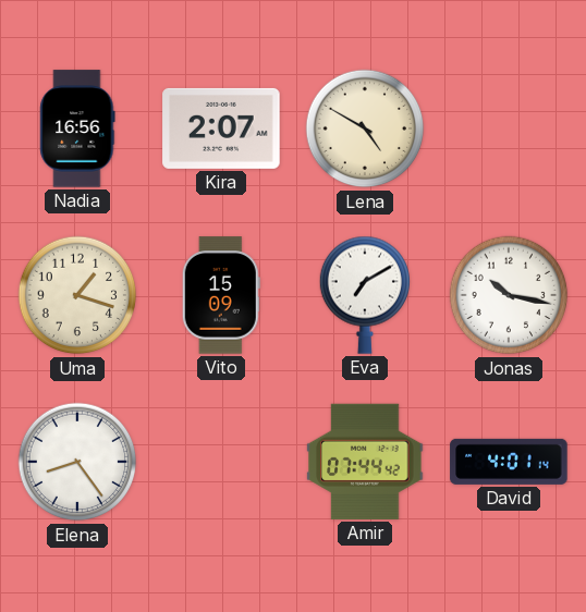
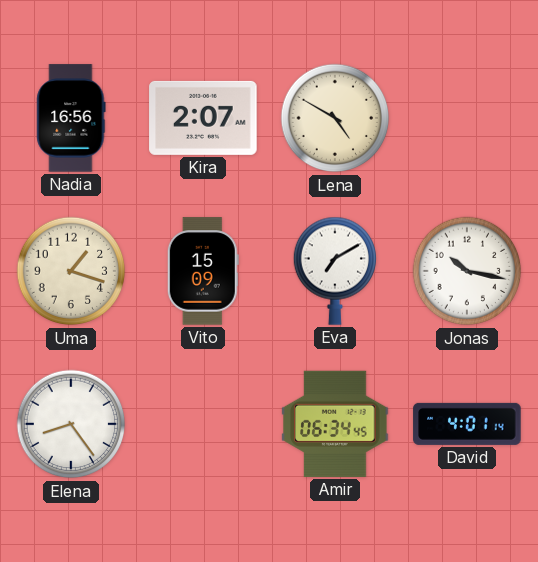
Amir: 07:44 -> 06:34
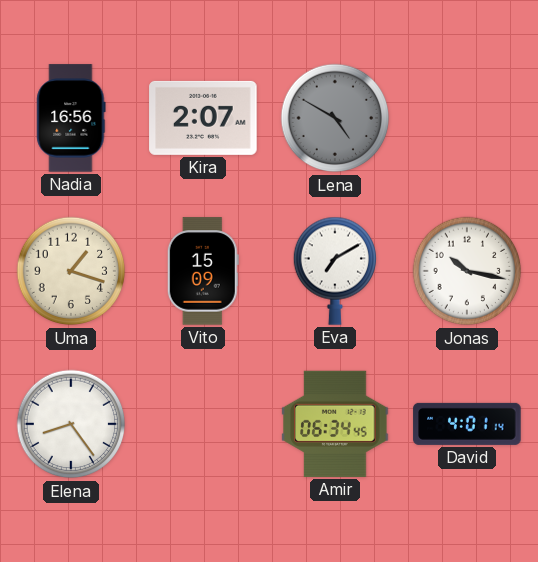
Lena dial: cream -> grey
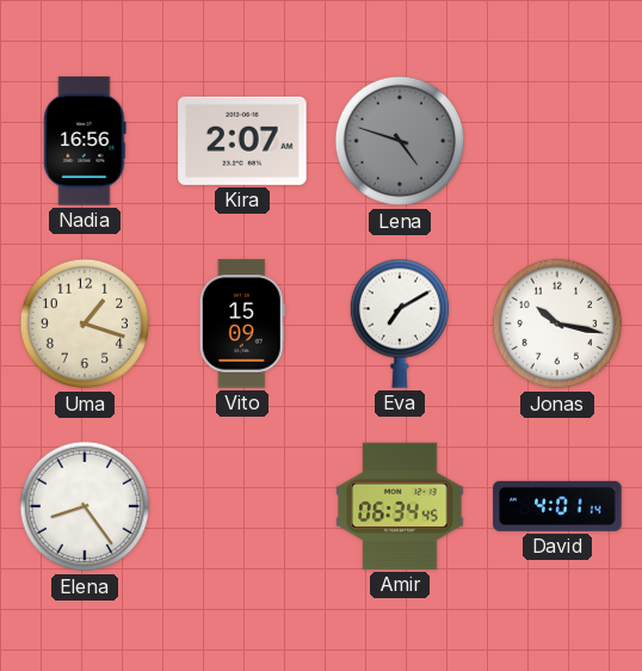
Lena: 4:50 -> 4:48
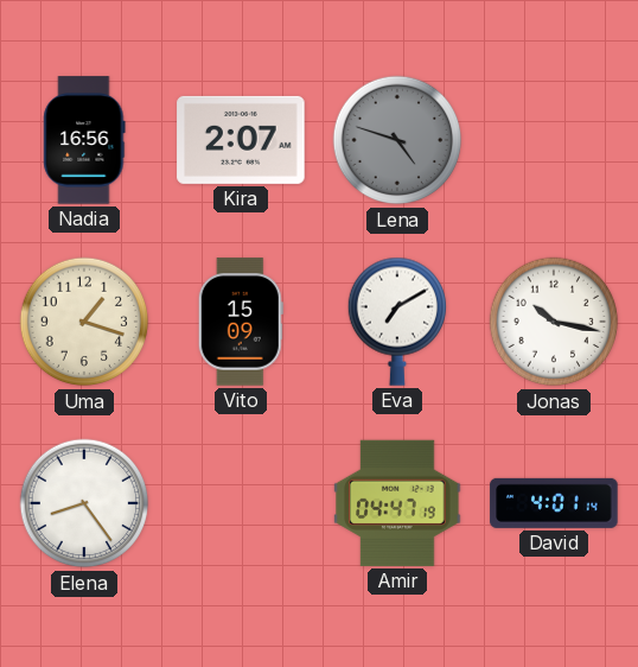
Amir: 06:34 -> 04:47
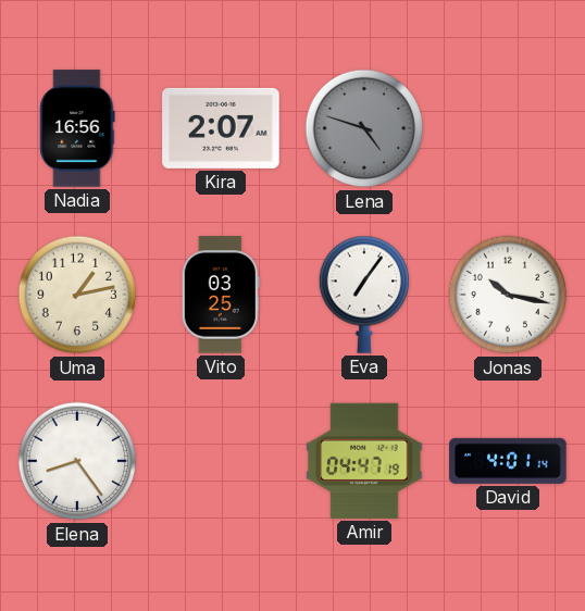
Uma: 1:18 -> 1:13
Vito: 15:09 -> 03:25
Eva: 7:10 -> 7:06
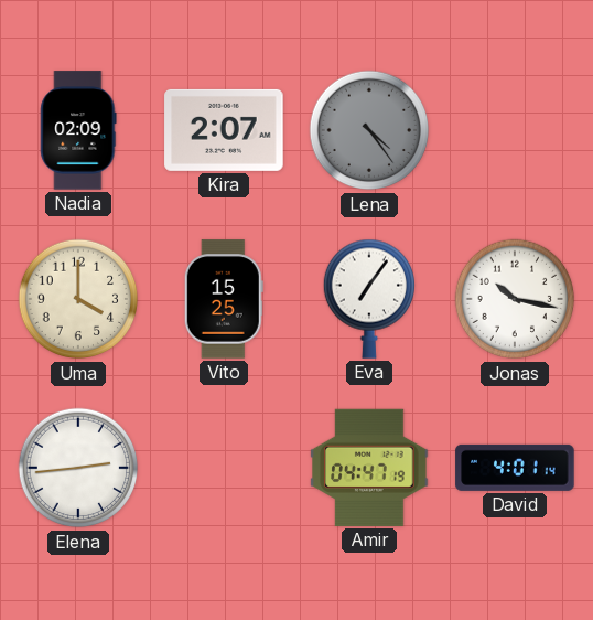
Nadia: 16:56 -> 02:09
Lena: 4:48 -> 4:24
Uma: 1:13 -> 4:00
Vito: 03:25 -> 15:25
Elena: 8:24 -> 2:44
